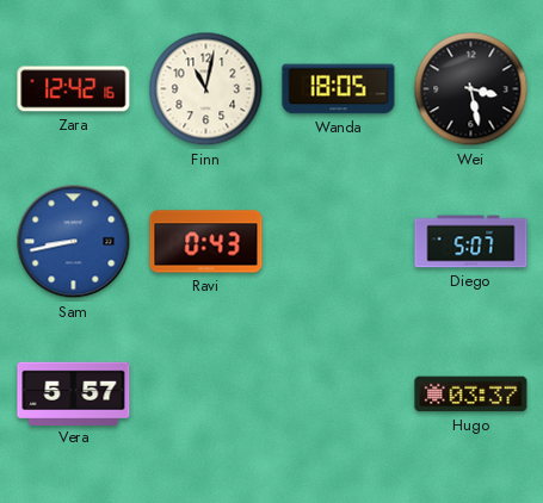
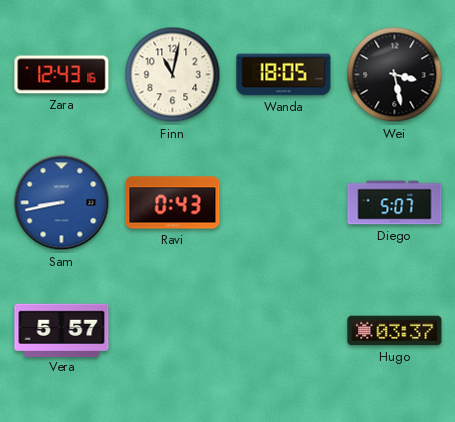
Zara: 12:42 -> 12:43
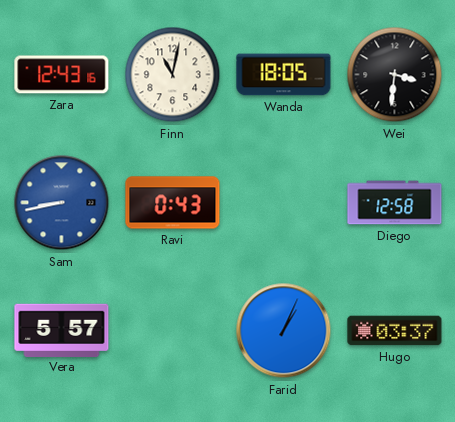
Wei: 3:28 -> 3:31
Diego: 5:07 -> 12:58
Farid: none -> 1:04
